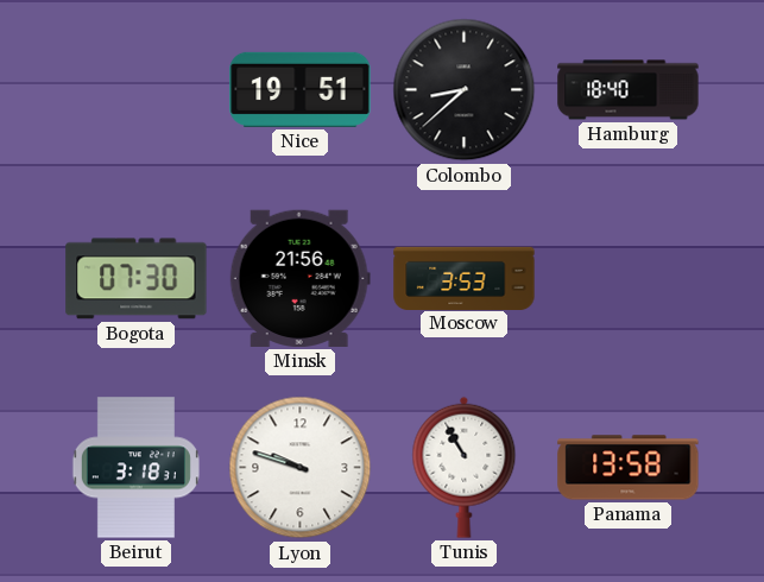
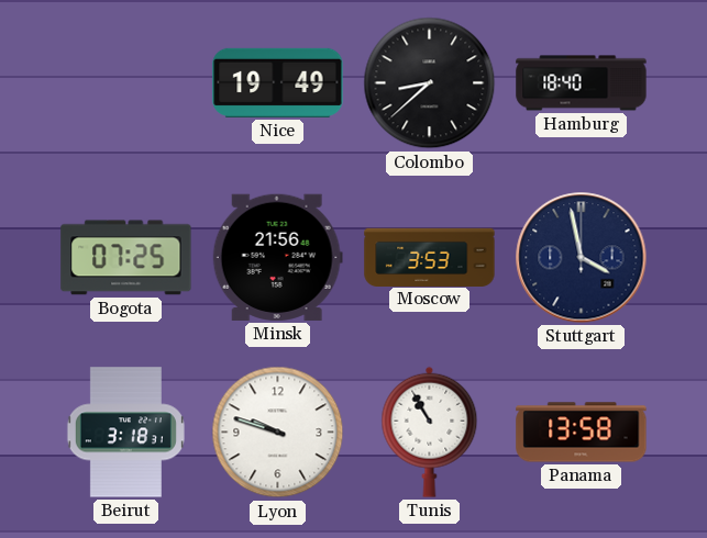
Nice: 19:51 -> 19:49
Bogota: 07:30 -> 07:25
Stuttgart: none -> 3:58
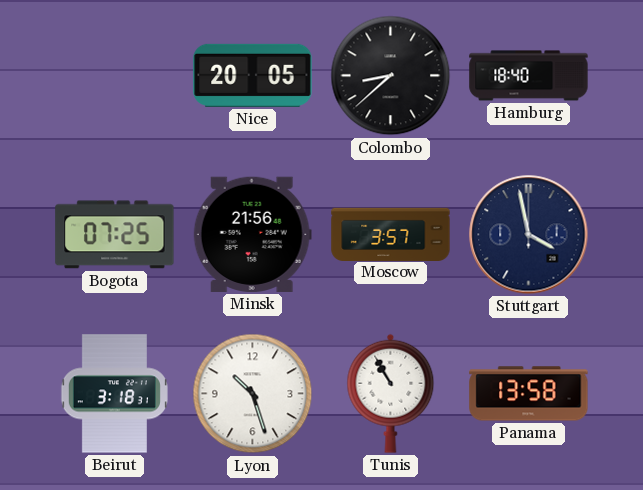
Nice: 19:49 -> 20:05
Moscow: 3:53 -> 3:57
Lyon: 9:48 -> 10:27
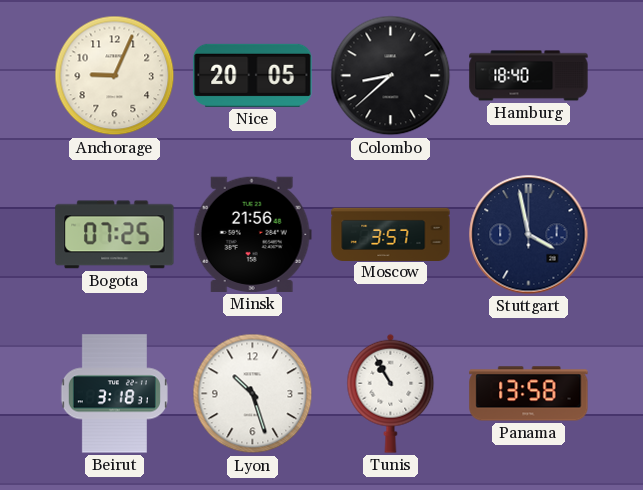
Anchorage: none -> 9:04
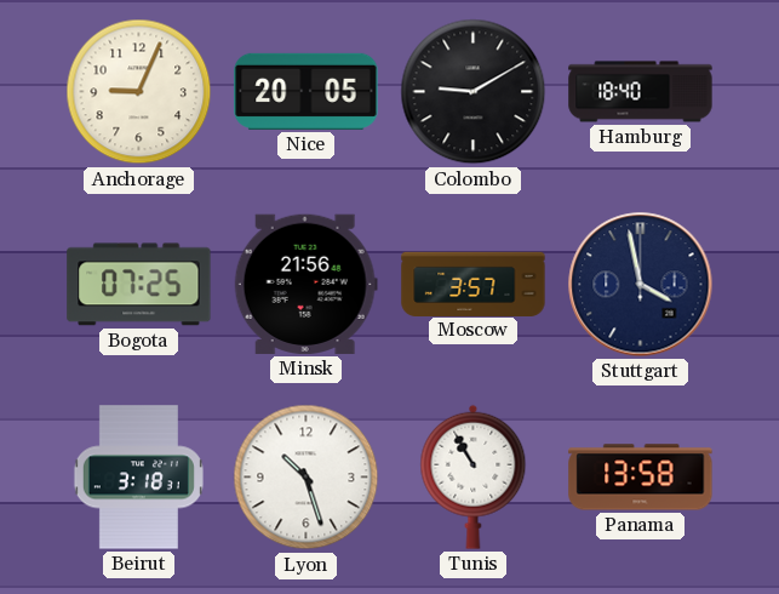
Colombo: 8:38 -> 9:10
